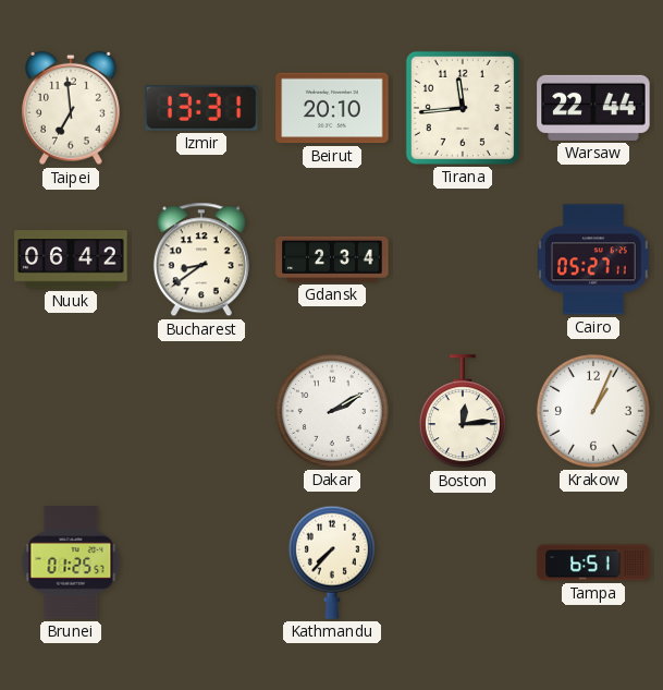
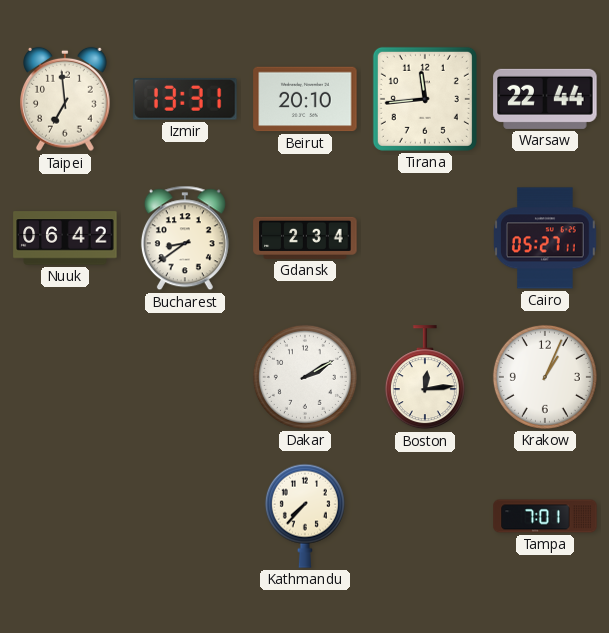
Brunei: 01:25 -> none
Tampa: 6:51 -> 7:01
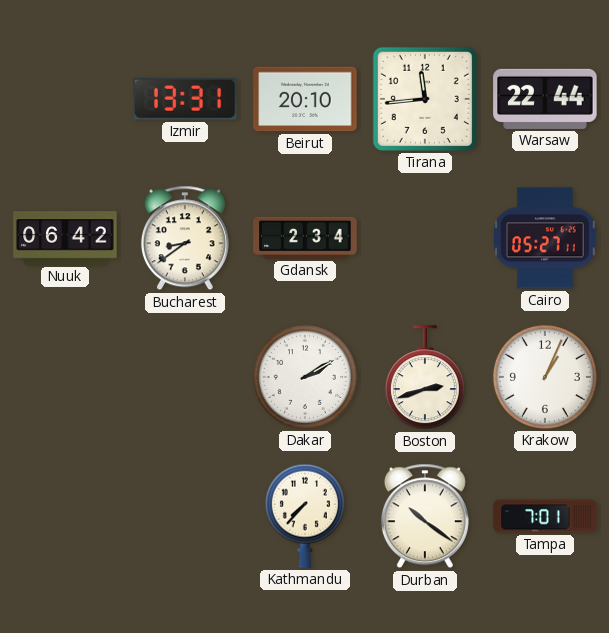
Taipei: 6:59 -> none
Boston: 12:14 -> 2:42
Durban: none -> 10:21
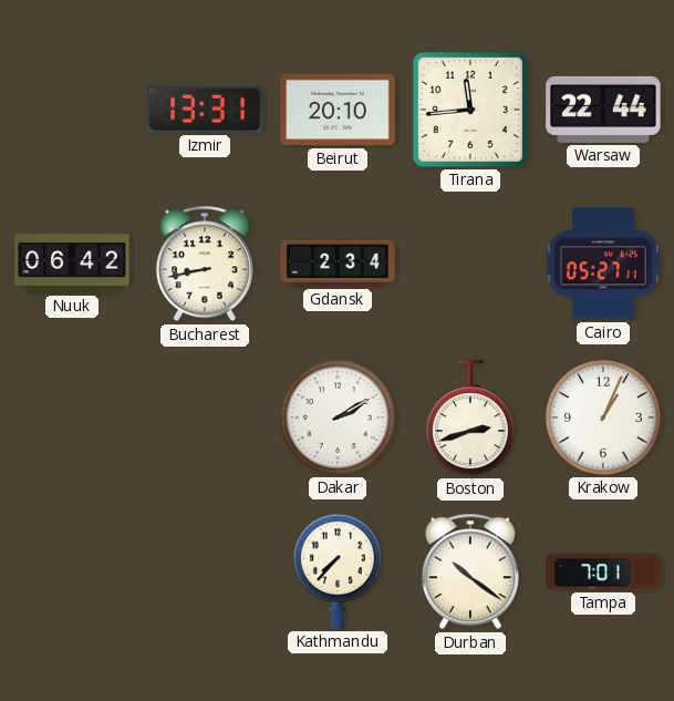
Bucharest: 8:39 -> 8:43
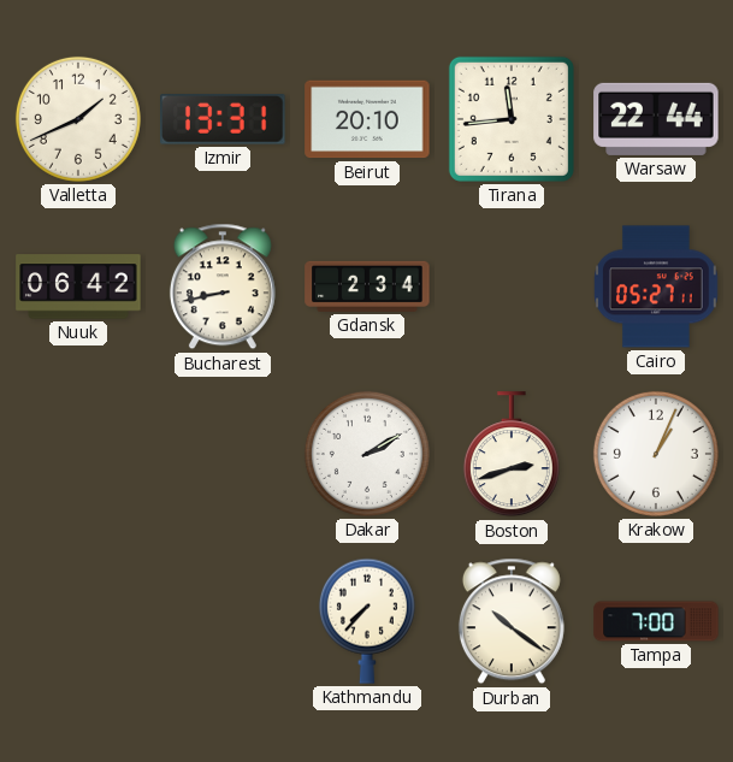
Valletta: none -> 1:41
Tampa: 7:01 -> 7:00
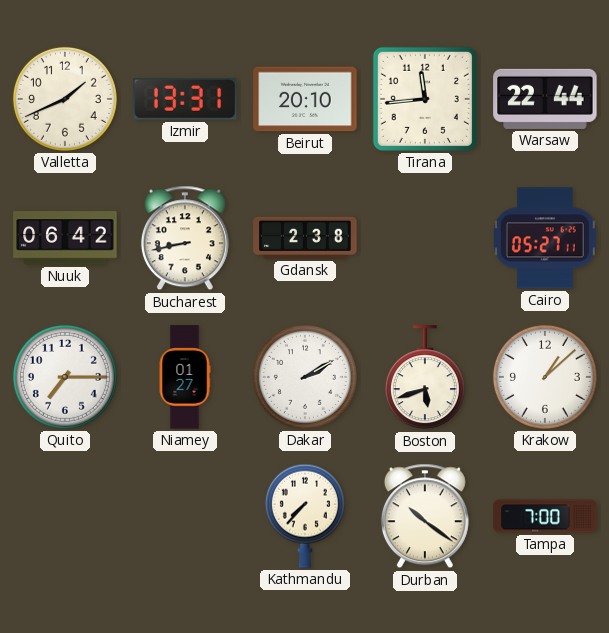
Gdansk: 2:34 -> 2:38
Quito: none -> 7:15
Niamey: none -> 01:27
Boston: 2:42 -> 5:42
Krakow: 1:04 -> 1:08
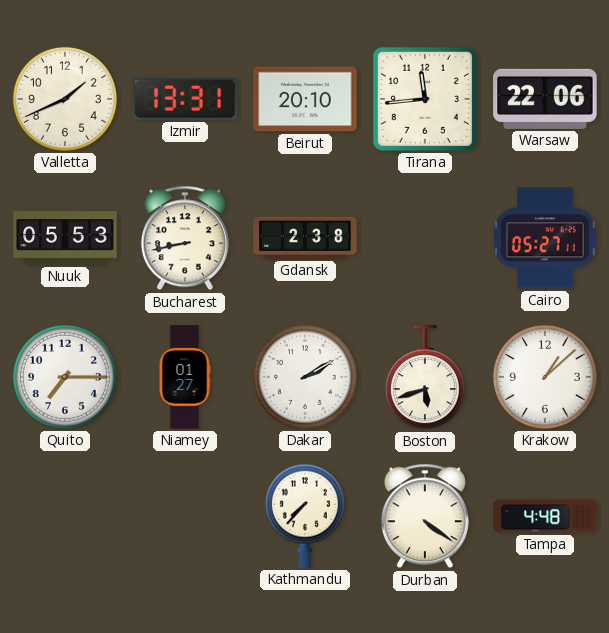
Warsaw: 22:44 -> 22:06
Nuuk: 06:42 -> 05:53
Durban: 10:21 -> 4:21
Tampa: 7:00 -> 4:48
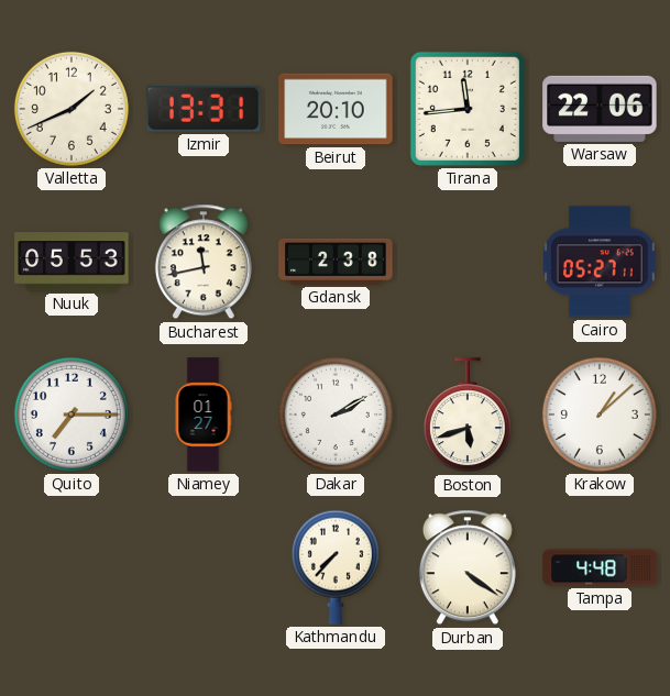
Bucharest: 8:43 -> 11:43
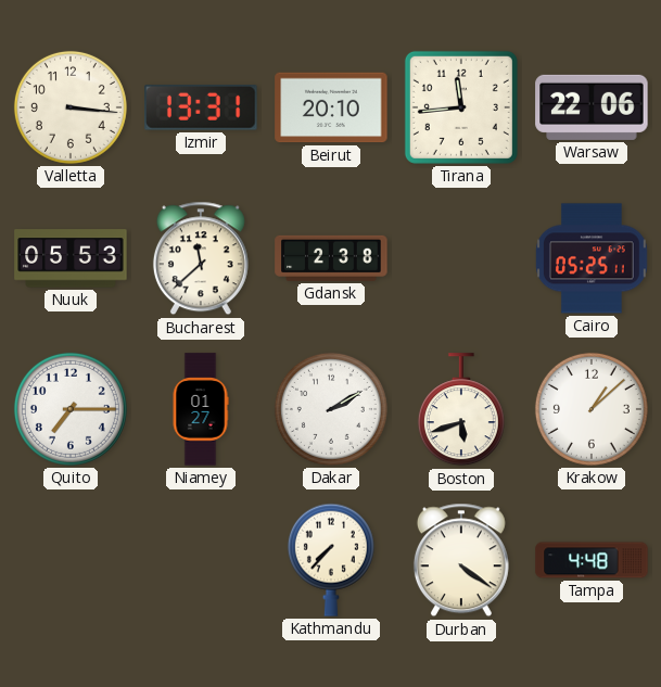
Valletta: 1:41 -> 3:16
Bucharest: 11:43 -> 11:38
Cairo: 05:27 -> 05:25
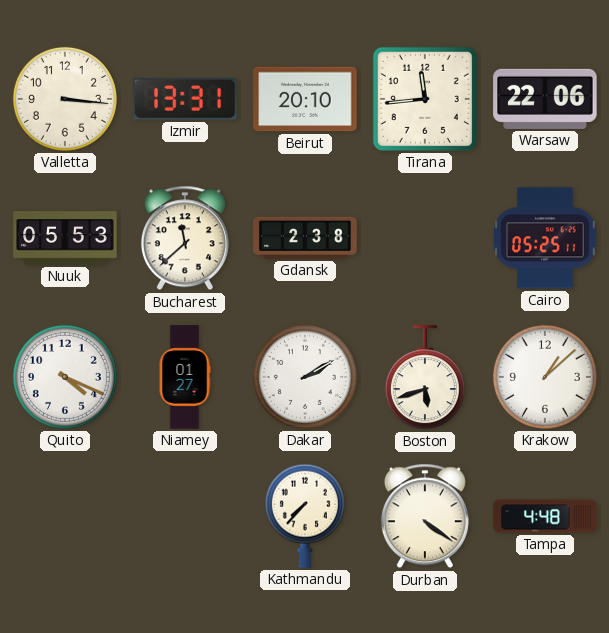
Quito: 7:15 -> 4:19
